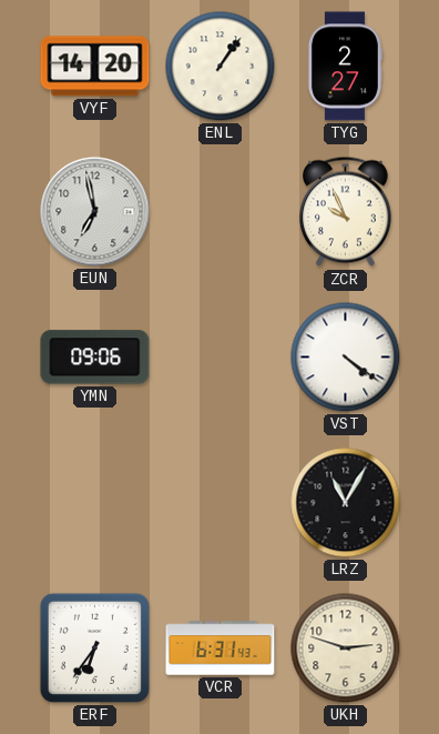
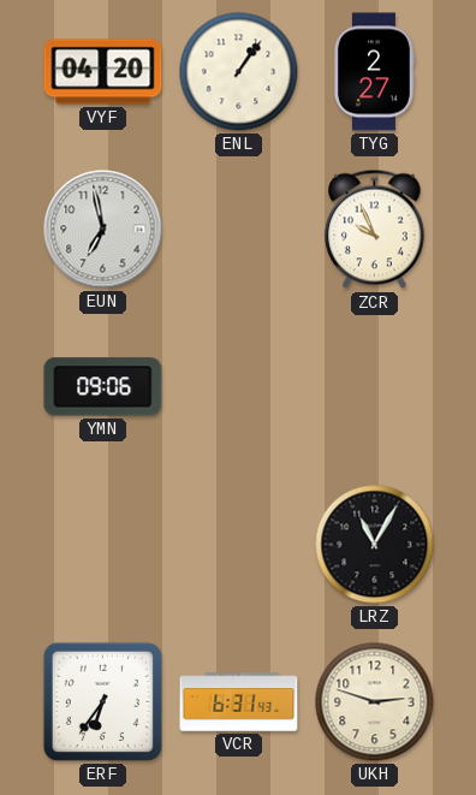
VYF: 14:20 -> 04:20
VST: 4:21 -> none
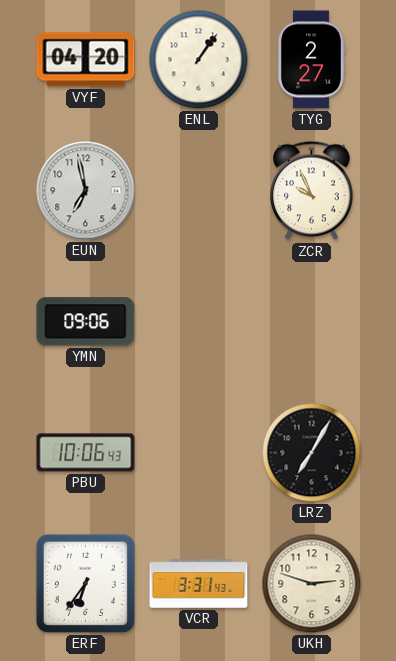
PBU: none -> 10:06
LRZ: 11:05 -> 7:05
VCR: 6:31 -> 3:31
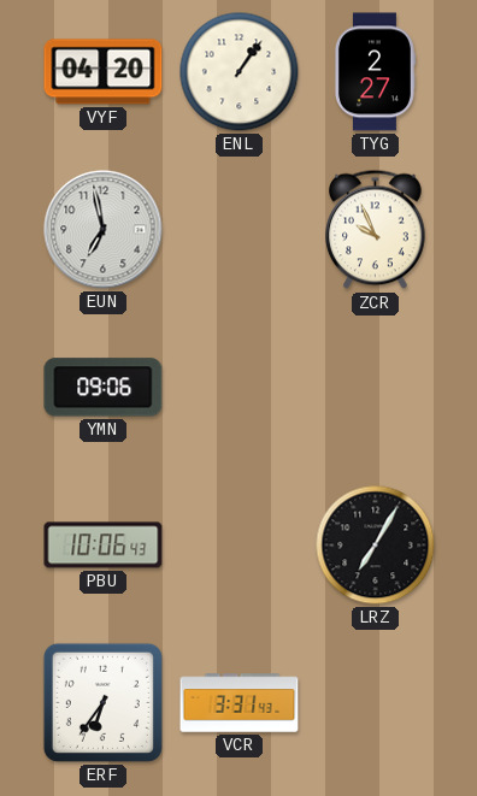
UKH: 2:48 -> none
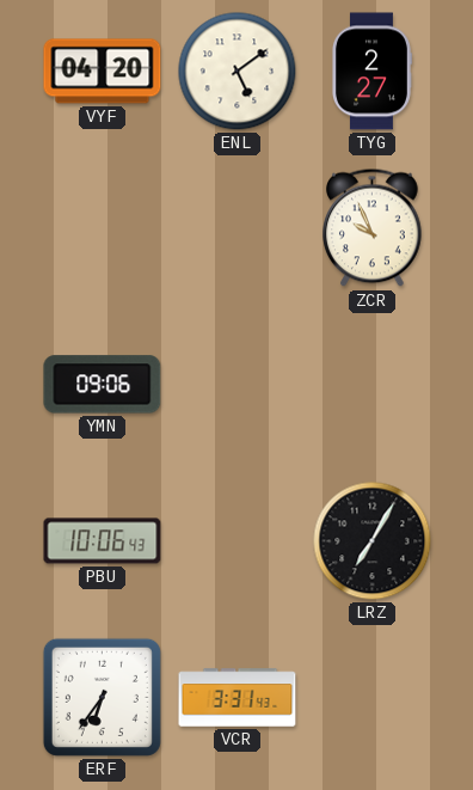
ENL: 1:06 -> 5:09
EUN: 6:58 -> none
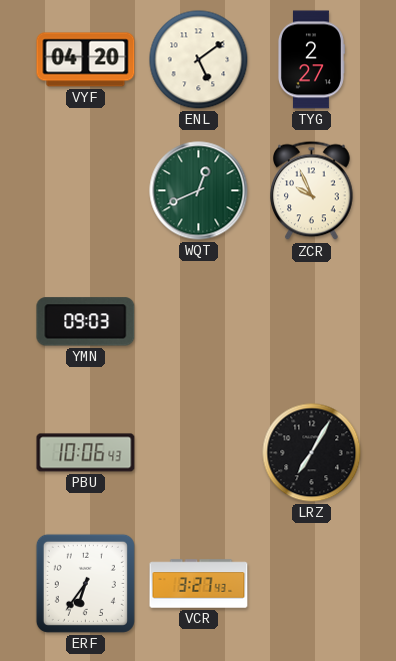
WQT: none -> 12:41
YMN: 09:06 -> 09:03
VCR: 3:31 -> 3:27
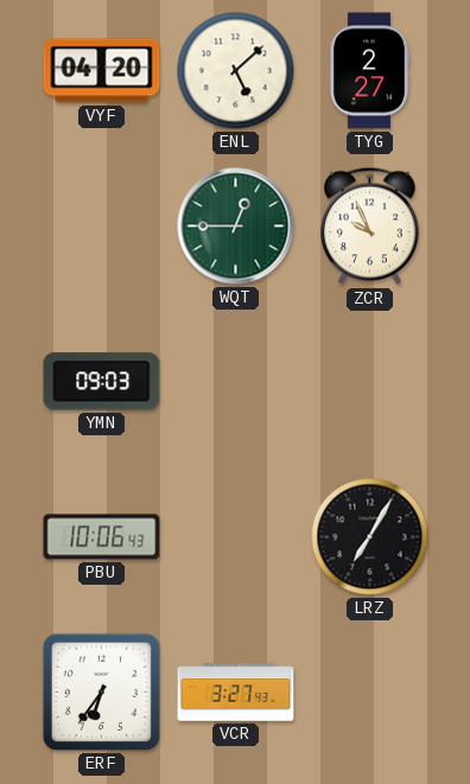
ENL: 5:09 -> 5:08
WQT: 12:41 -> 12:45
